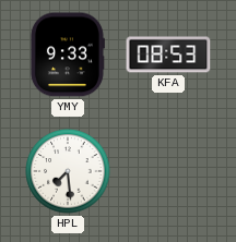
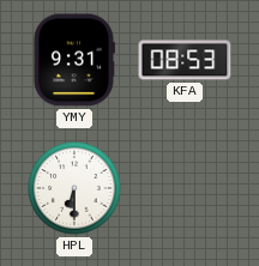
YMY: 9:33 -> 9:31
HPL: 7:29 -> 6:30
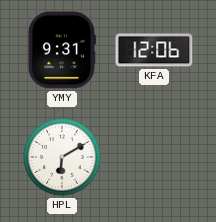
KFA: 08:53 -> 12:06
HPL: 6:30 -> 6:10
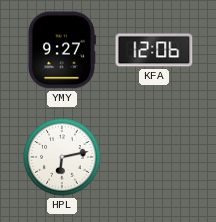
YMY: 9:31 -> 9:27
HPL: 6:10 -> 6:13
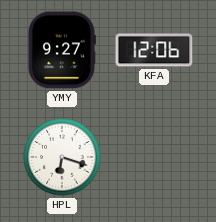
HPL: 6:13 -> 6:18
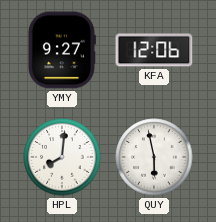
HPL: 6:18 -> 8:01
QUY: none -> 5:58
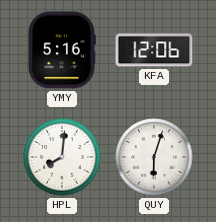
YMY: 9:27 -> 5:16
QUY: 5:58 -> 6:03
